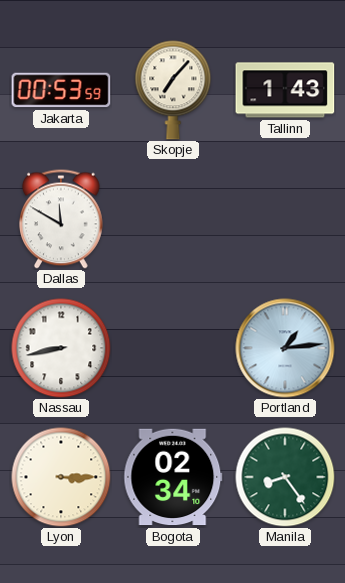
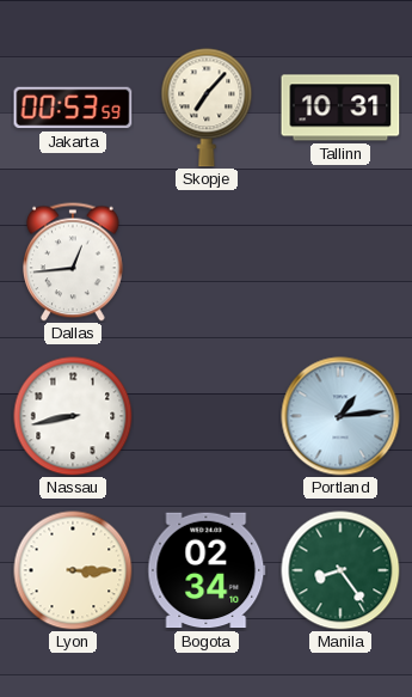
Tallinn: 1:43 -> 10:31
Dallas: 11:50 -> 12:44
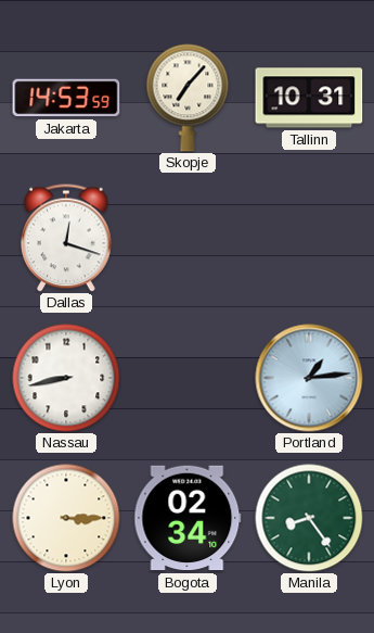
Jakarta: 00:53 -> 14:53
Dallas: 12:44 -> 12:18
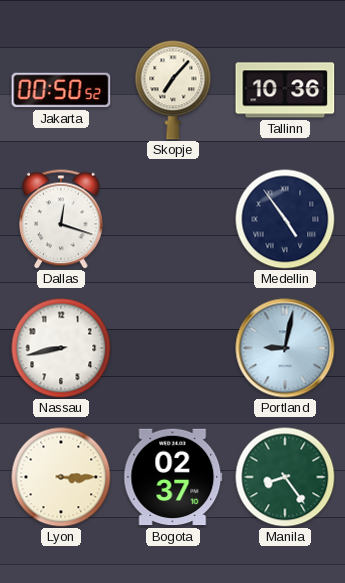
Jakarta: 14:53 -> 00:50
Tallinn: 10:31 -> 10:36
Medellin: none -> 4:54
Portland: 1:14 -> 9:02
Bogota: 02:34 -> 02:37
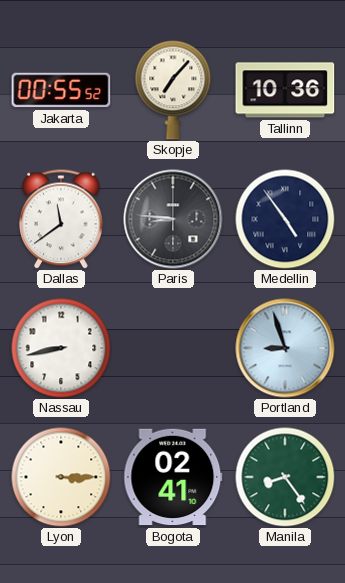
Jakarta: 00:50 -> 00:55
Dallas: 12:18 -> 11:39
Paris: none -> 8:46
Portland: 9:02 -> 8:57
Bogota: 02:37 -> 02:41
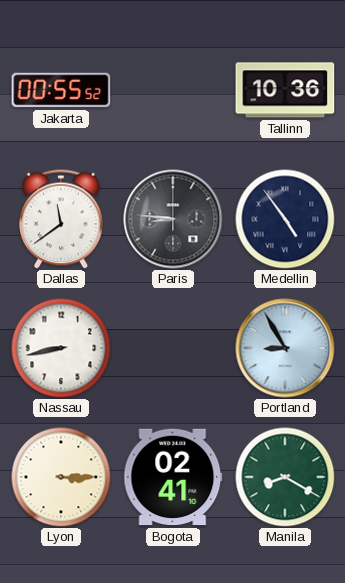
Skopje: 7:07 -> none
Portland: 8:57 -> 8:55
Manila: 8:24 -> 8:20
